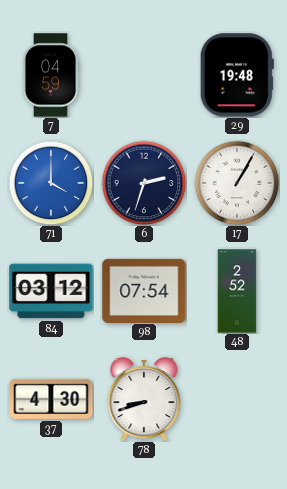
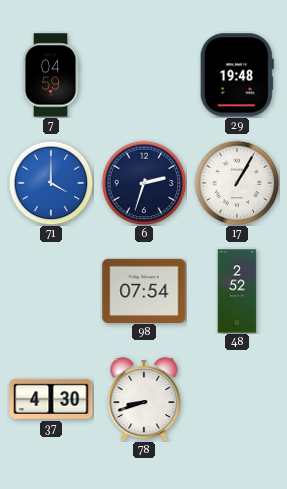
84: 03:12 -> none
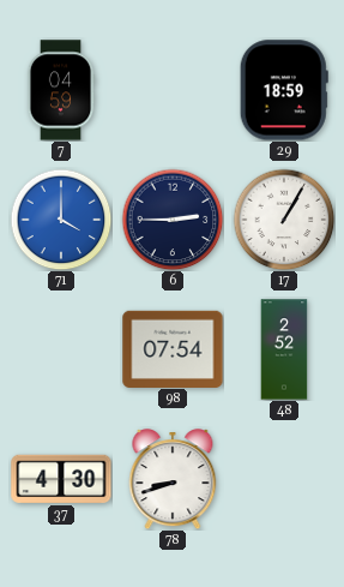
29: 19:48 -> 18:59
6: 2:33 -> 2:45
